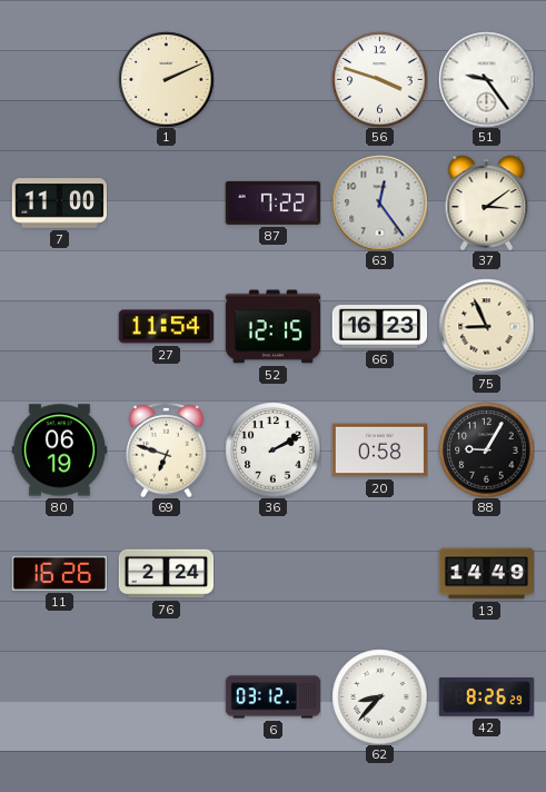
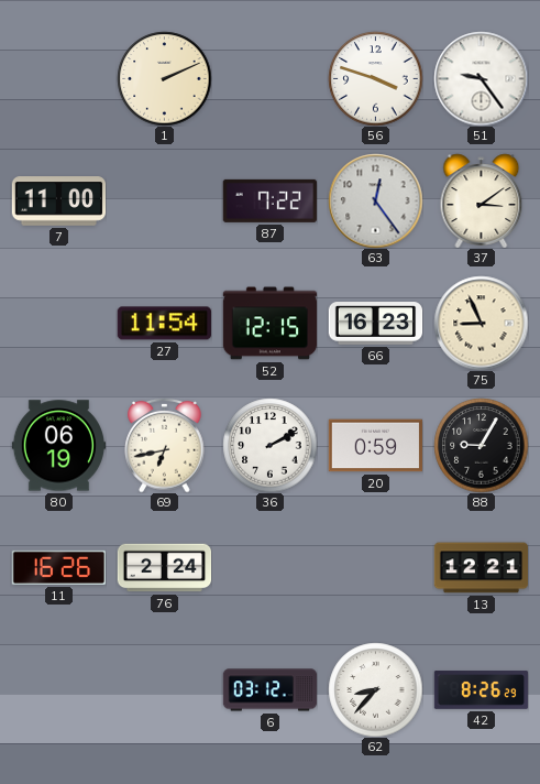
69: 6:48 -> 6:43
20: 0:58 -> 0:59
13: 14:49 -> 12:21
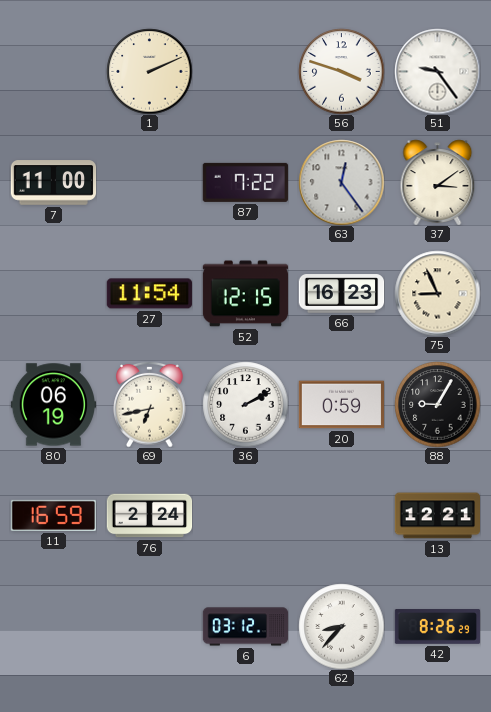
11: 16:26 -> 16:59
